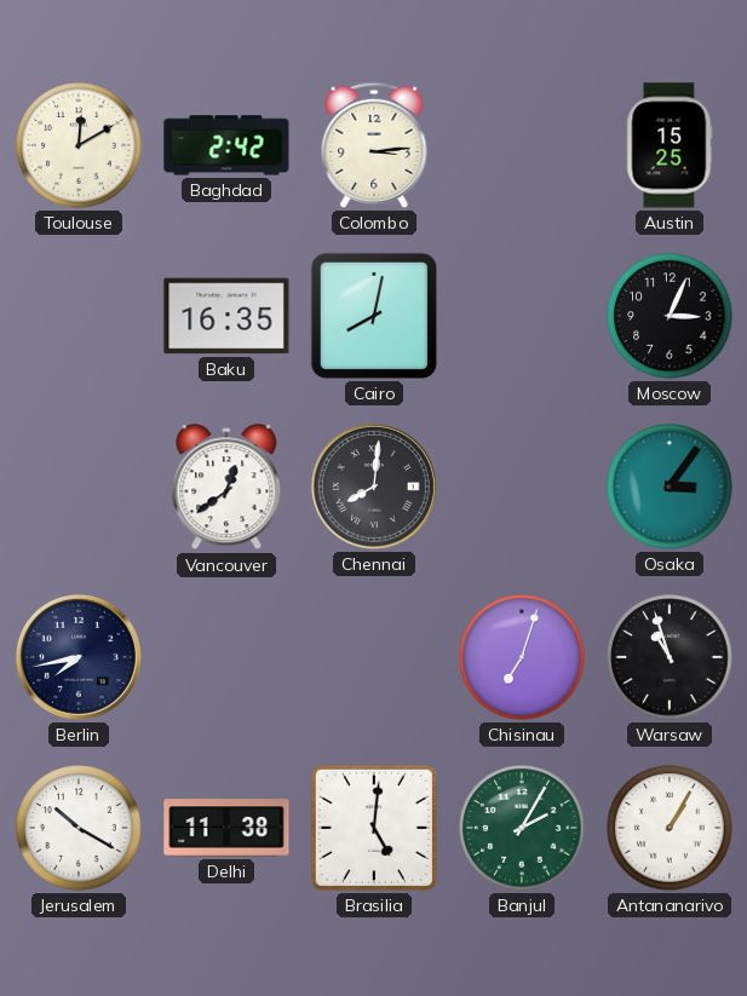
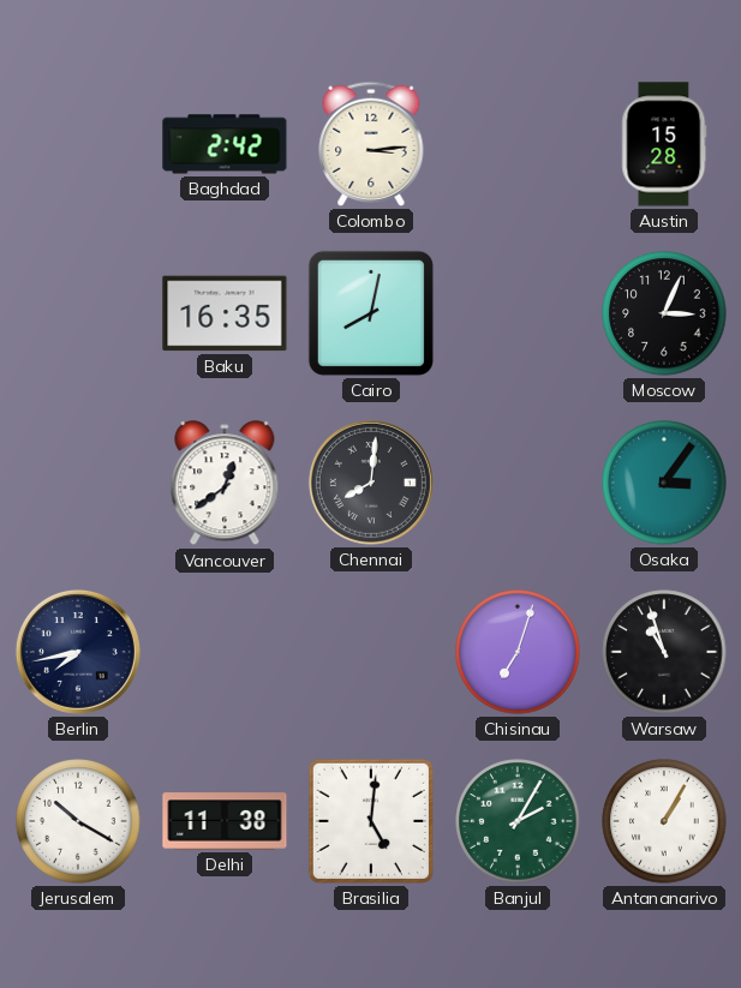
Toulouse: 12:10 -> none
Austin: 15:25 -> 15:28
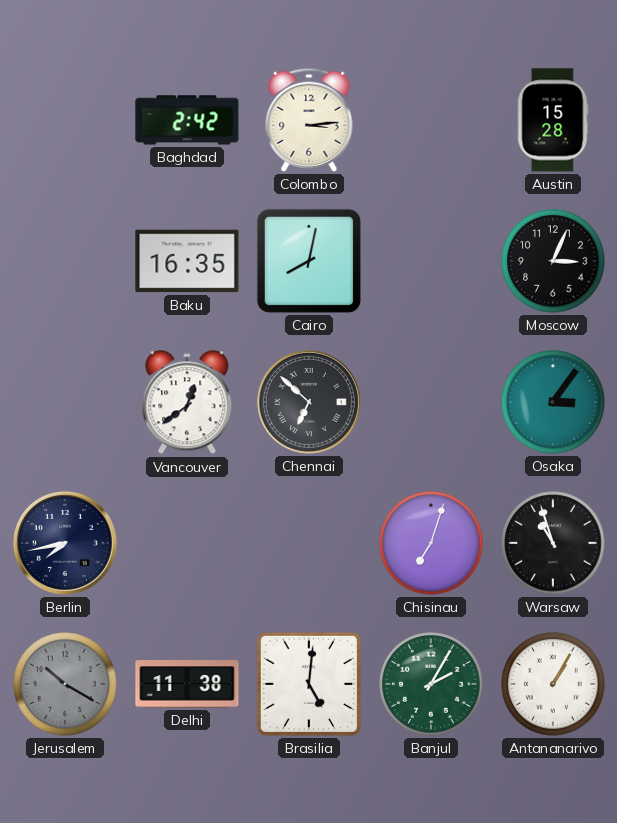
Chennai: 8:01 -> 6:52
Jerusalem dial: white -> grey
